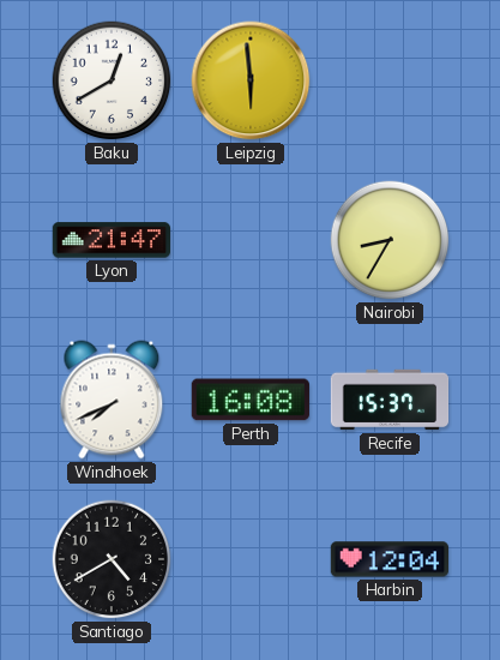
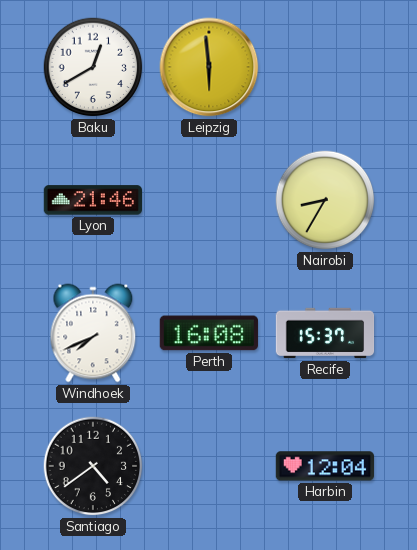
Lyon: 21:47 -> 21:46
Santiago: 4:40 -> 4:39
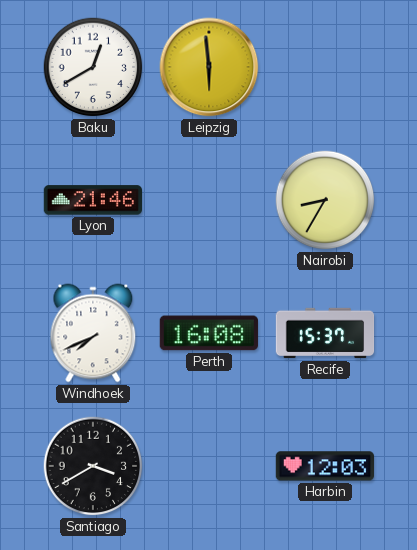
Santiago: 4:39 -> 3:40
Harbin: 12:04 -> 12:03
